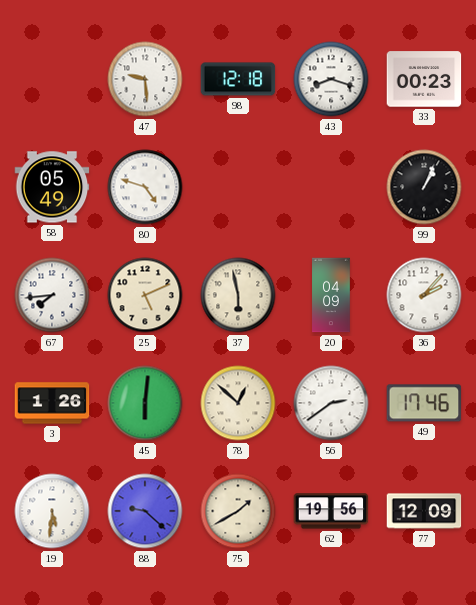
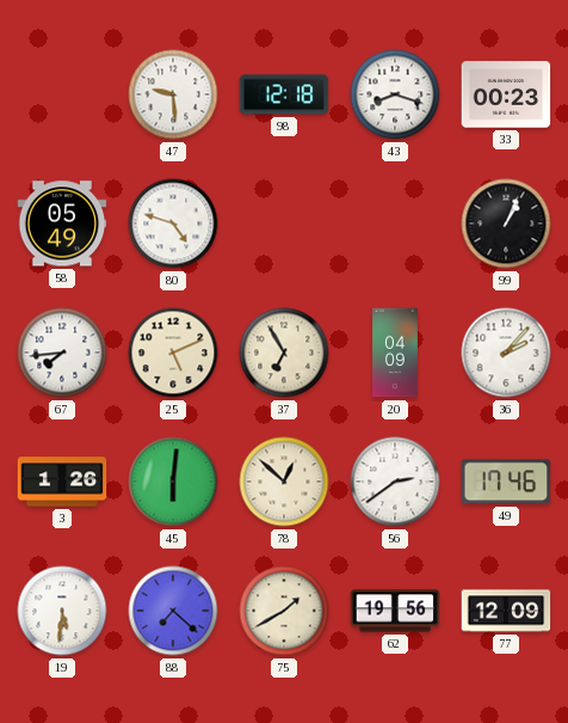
37: 5:58 -> 6:55
88: 9:22 -> 7:22
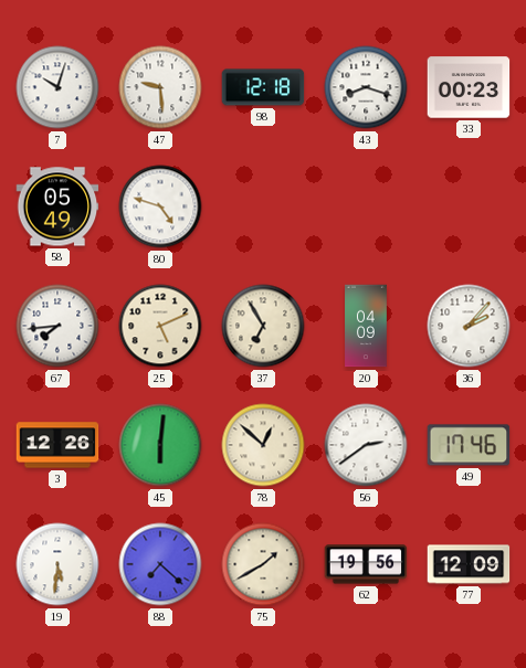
7: none -> 10:03
99: 1:04 -> none
3: 1:26 -> 12:26
